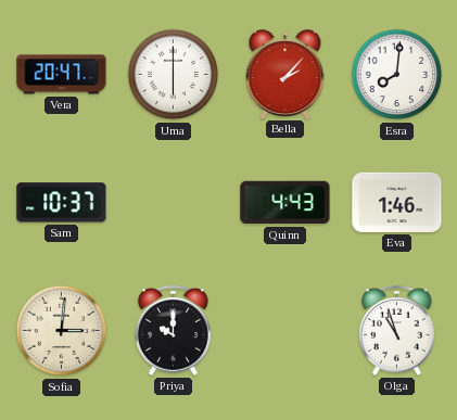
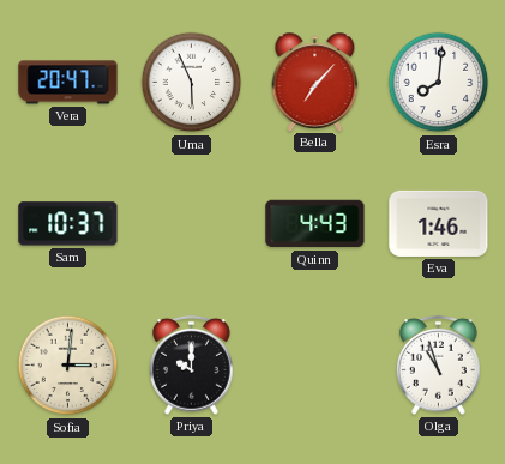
Uma: 6:00 -> 5:56
Bella: 2:07 -> 7:07
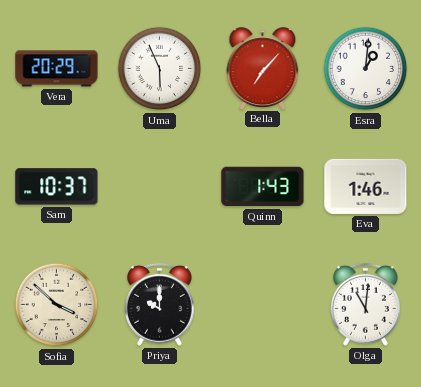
Vera: 20:47 -> 20:29
Esra: 8:01 -> 1:01
Quinn: 4:43 -> 1:43
Sofia: 3:01 -> 3:52
Olga: 10:57 -> 11:01
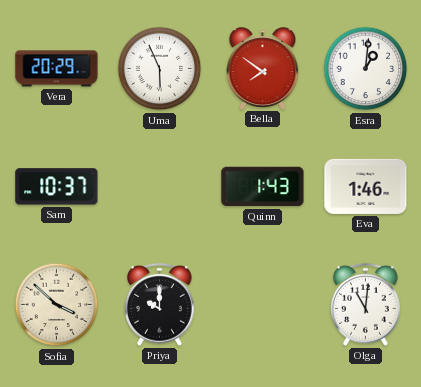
Bella: 7:07 -> 7:51
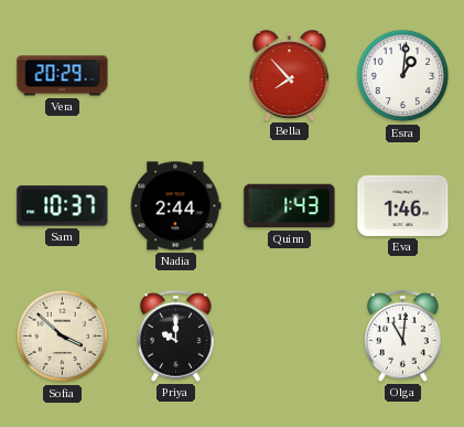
Uma: 5:56 -> none
Bella: 7:51 -> 7:53
Nadia: none -> 2:44
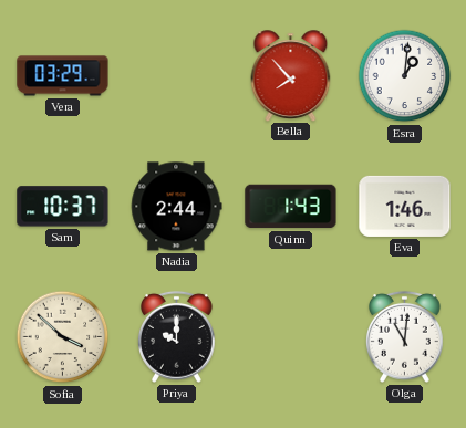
Vera: 20:29 -> 03:29
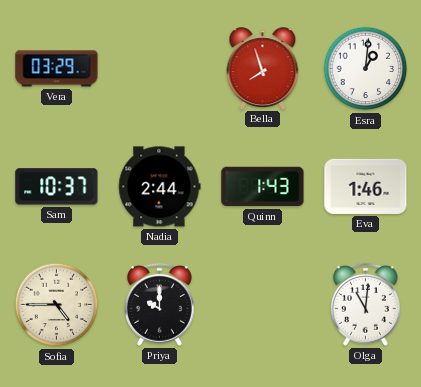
Bella: 7:53 -> 7:57
Sofia: 3:52 -> 4:45
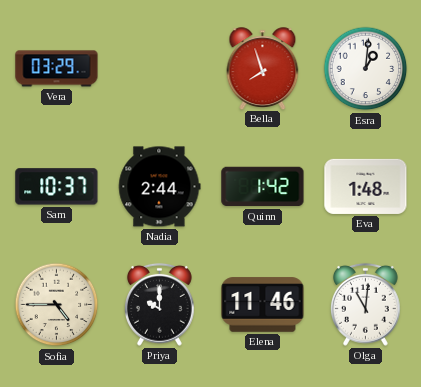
Quinn: 1:43 -> 1:42
Eva: 1:46 -> 1:48
Elena: none -> 11:46
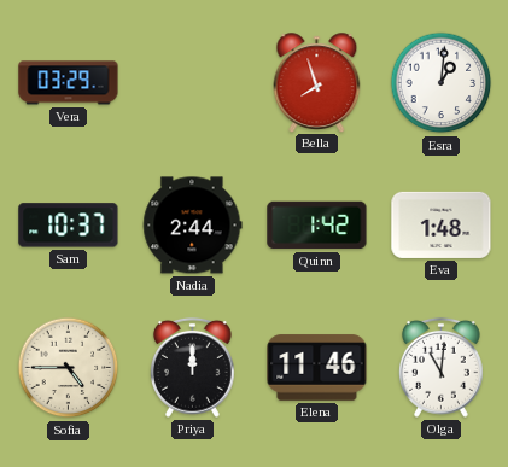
Priya: 10:00 -> 12:00
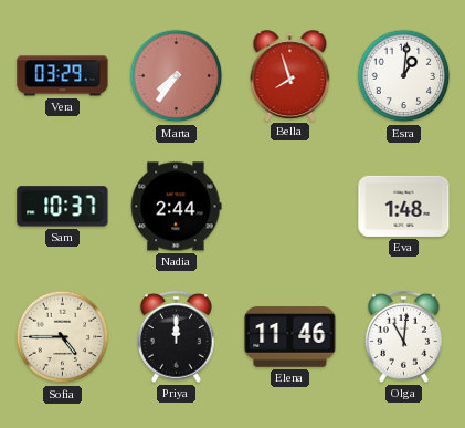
Marta: none -> 7:36
Quinn: 1:42 -> none
